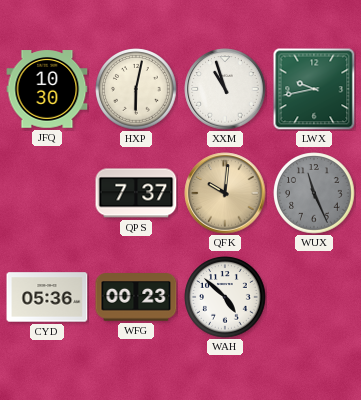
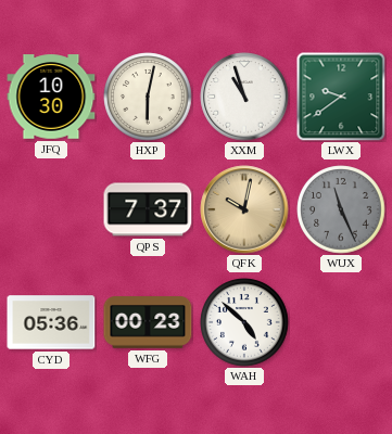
LWX: 9:43 -> 9:39
QFK: 10:01 -> 10:02
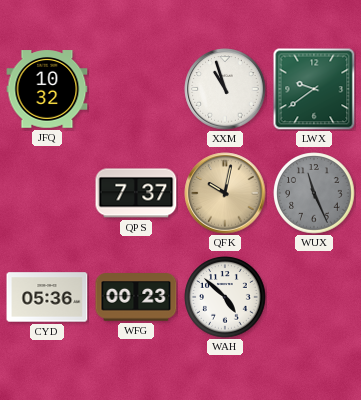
JFQ: 10:30 -> 10:32
HXP: 6:02 -> none
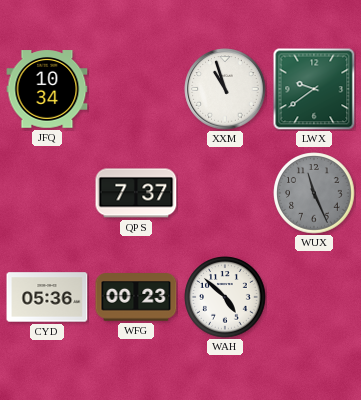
JFQ: 10:32 -> 10:34
QFK: 10:02 -> none
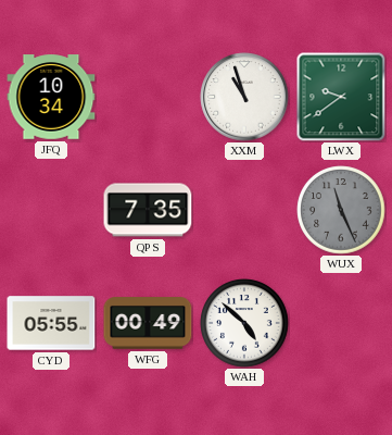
QPS: 7:37 -> 7:35
CYD: 05:36 -> 05:55
WFG: 00:23 -> 00:49
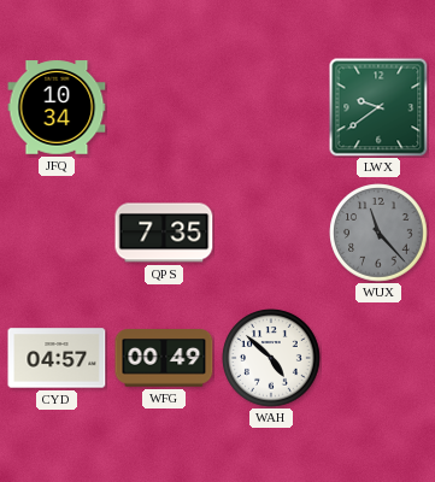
XXM: 10:57 -> none
WUX: 11:26 -> 11:23
CYD: 05:55 -> 04:57
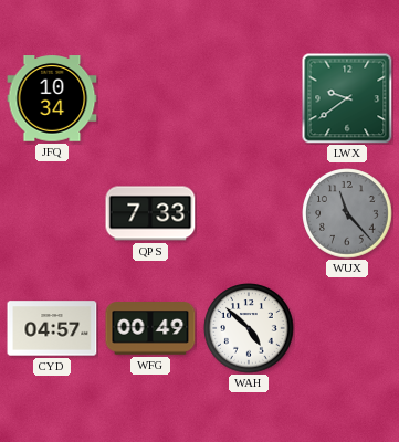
QPS: 7:35 -> 7:33
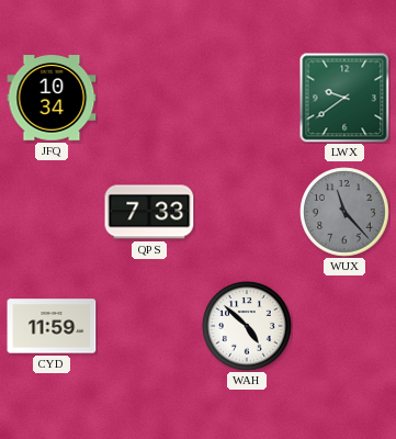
CYD: 04:57 -> 11:59
WFG: 00:49 -> none
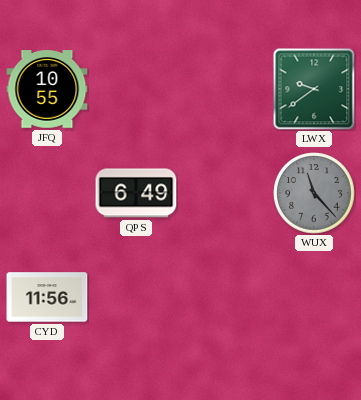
JFQ: 10:34 -> 10:55
QPS: 7:33 -> 6:49
CYD: 11:59 -> 11:56
WAH: 4:52 -> none
